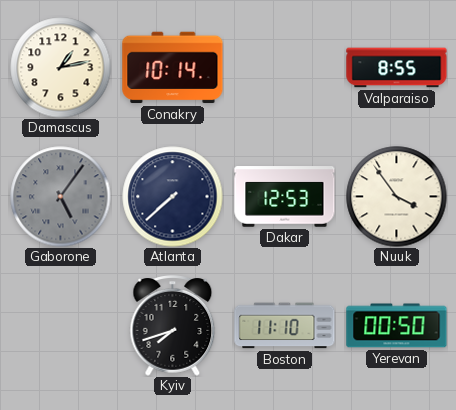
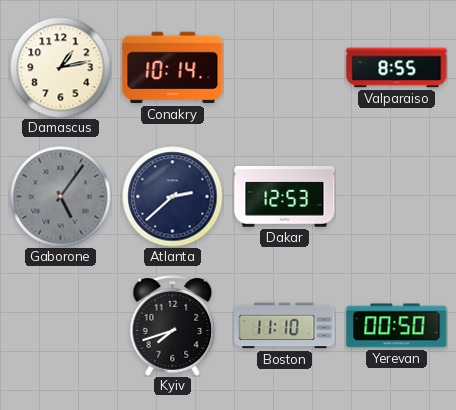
Atlanta: 7:38 -> 2:38
Nuuk: 3:54 -> none
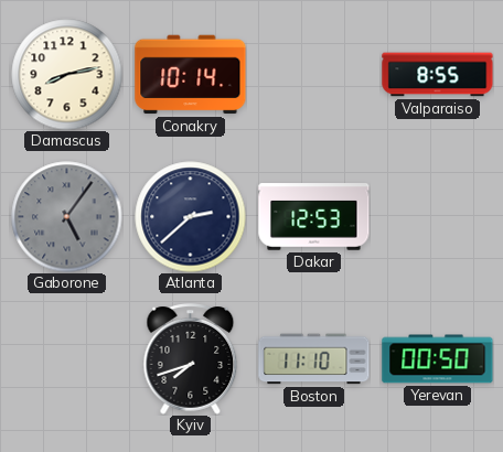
Damascus: 1:13 -> 8:13
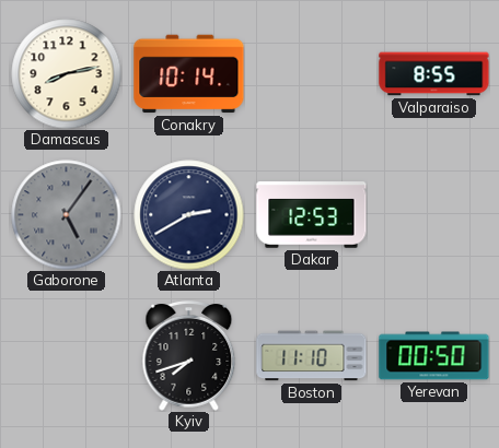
Atlanta: 2:38 -> 2:40
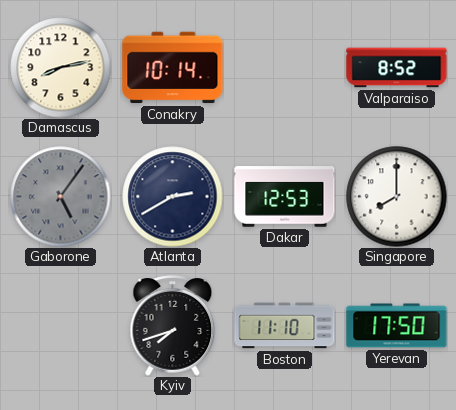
Valparaiso: 8:55 -> 8:52
Singapore: none -> 8:00
Yerevan: 00:50 -> 17:50
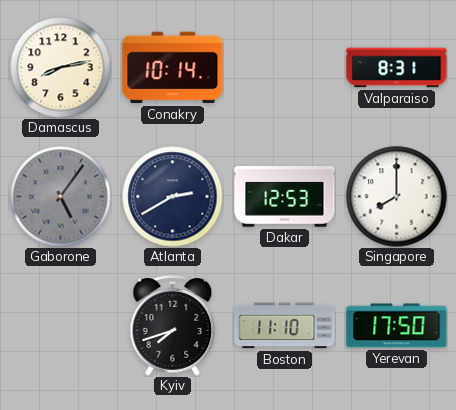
Valparaiso: 8:52 -> 8:31
